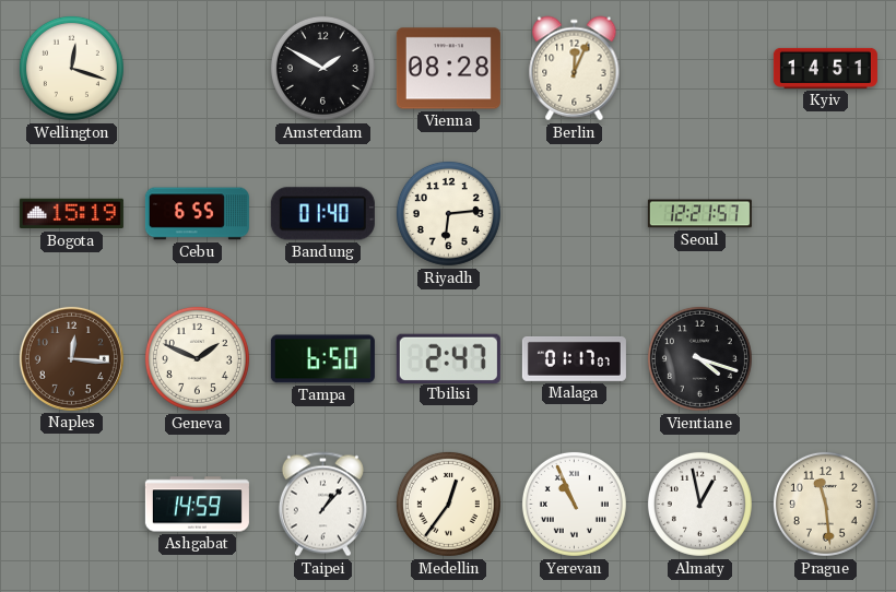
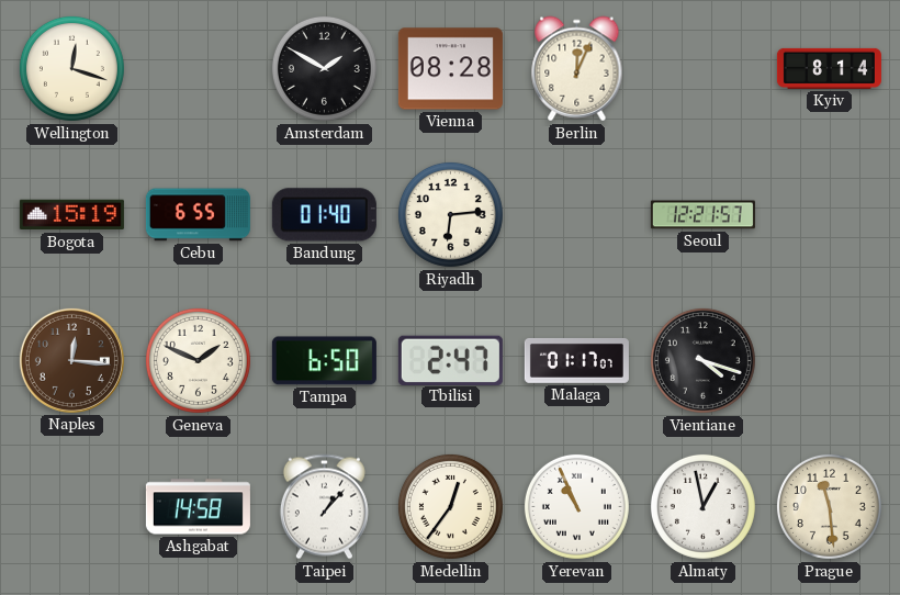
Kyiv: 14:51 -> 8:14
Ashgabat: 14:59 -> 14:58
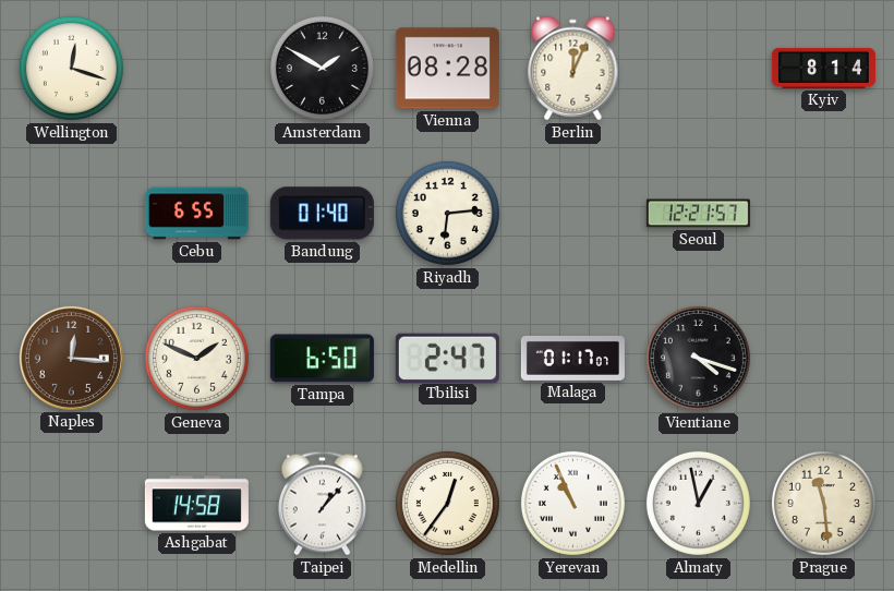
Bogota: 15:19 -> none
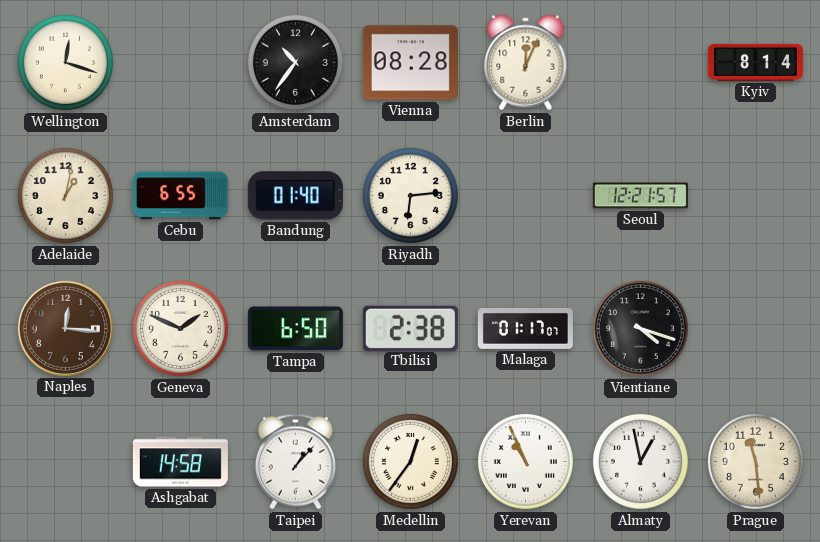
Amsterdam: 1:50 -> 10:36
Adelaide: none -> 1:02
Tbilisi: 2:47 -> 2:38
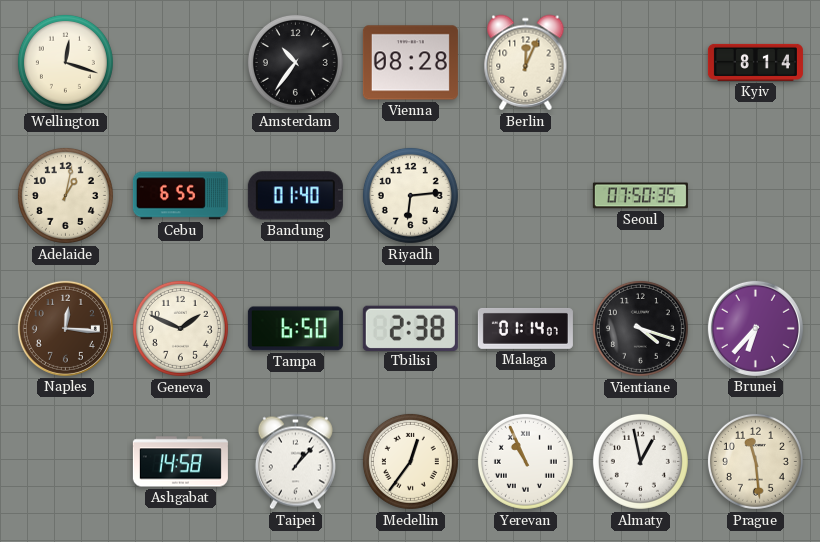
Seoul: 12:21 -> 07:50
Malaga: 01:17 -> 01:14
Brunei: none -> 6:37
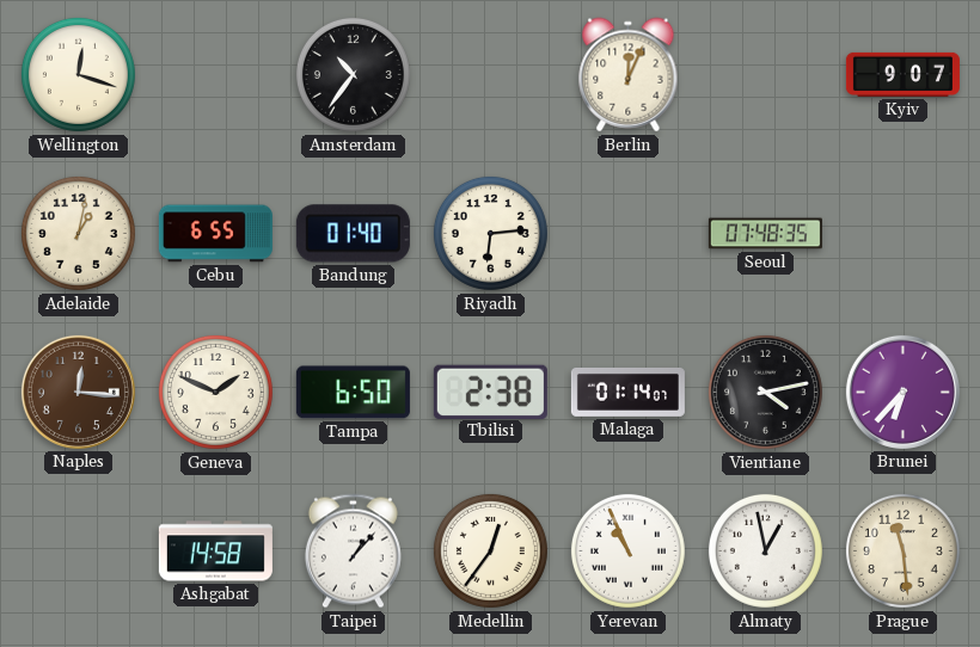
Vienna: 08:28 -> none
Kyiv: 8:14 -> 9:07
Seoul: 07:50 -> 07:48
Vientiane: 4:18 -> 4:13
